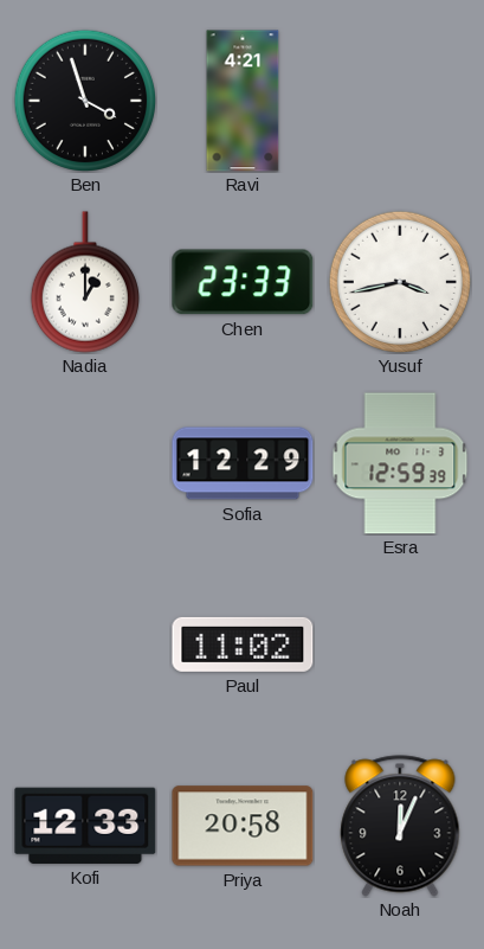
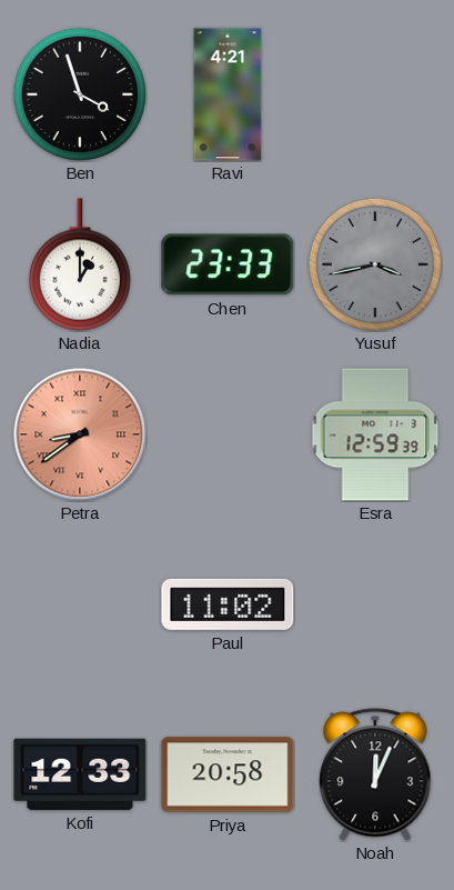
Yusuf dial: white -> grey
Petra: none -> 8:39
Sofia: 12:29 -> none
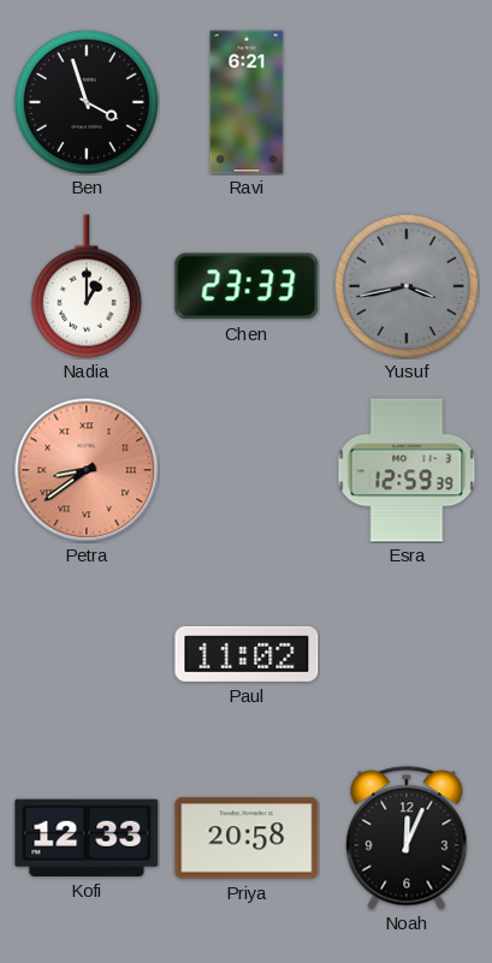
Ravi: 4:21 -> 6:21
